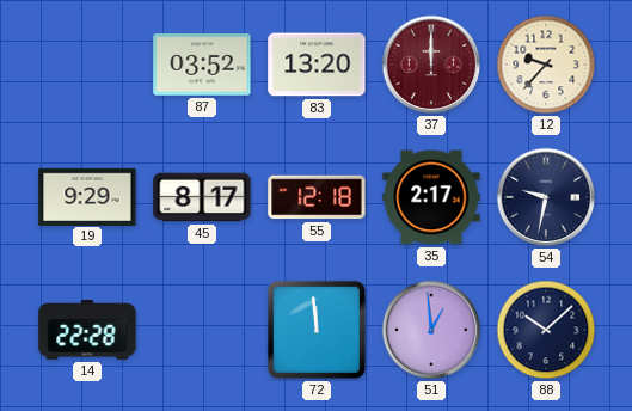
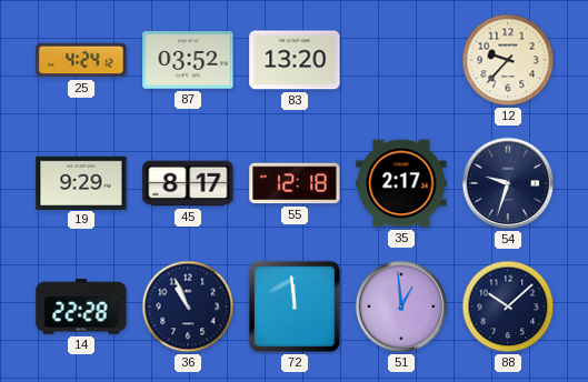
25: none -> 4:24
37: 12:00 -> none
54: 9:32 -> 9:33
36: none -> 10:56
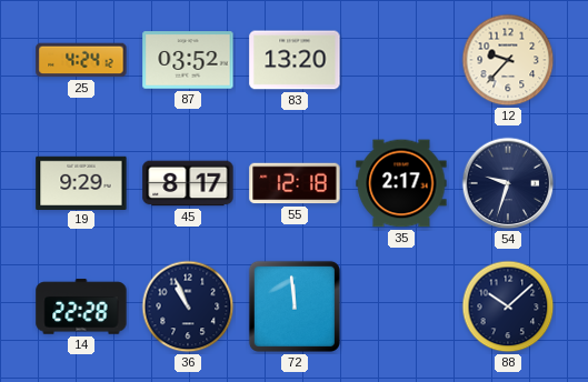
51: 12:59 -> none
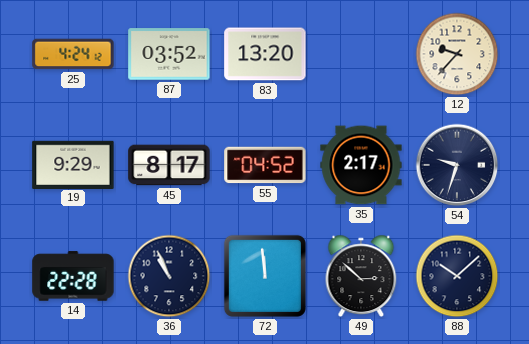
55: 12:18 -> 04:52
49: none -> 2:52
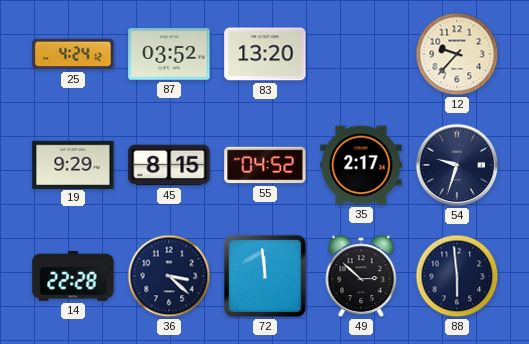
45: 8:17 -> 8:15
36: 10:56 -> 3:22
88: 10:08 -> 5:59
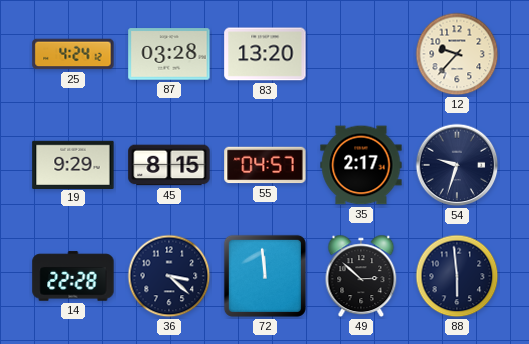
87: 03:52 -> 03:28
55: 04:52 -> 04:57
